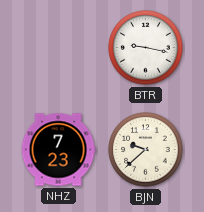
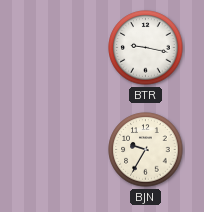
NHZ: 7:23 -> none
BJN: 9:38 -> 9:35
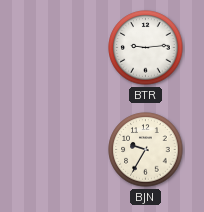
BTR: 9:17 -> 9:14
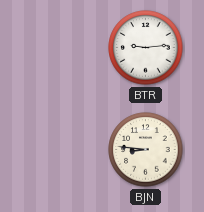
BJN: 9:35 -> 8:46
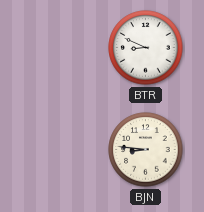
BTR: 9:14 -> 8:49
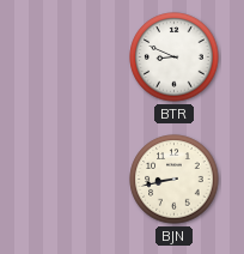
BJN: 8:46 -> 8:43
